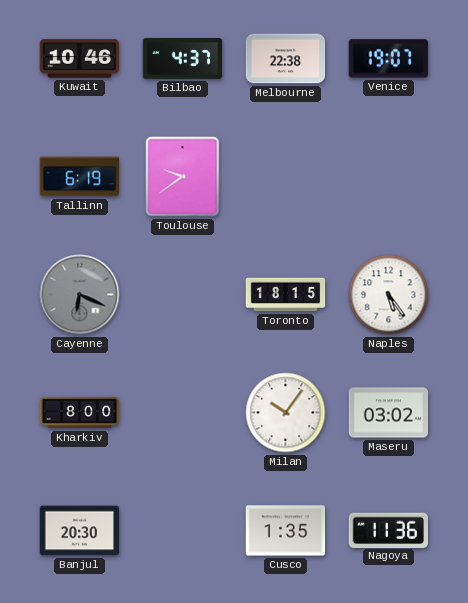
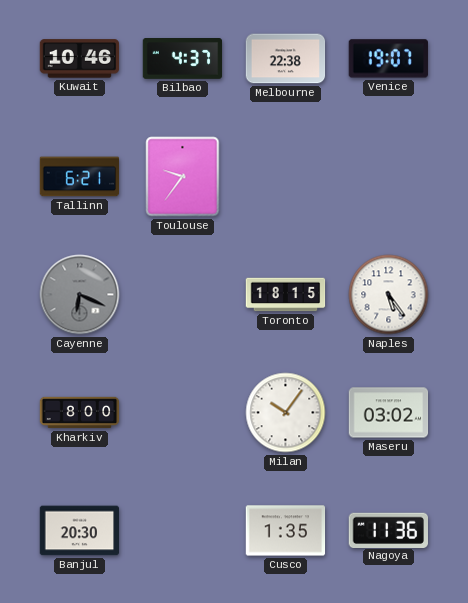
Tallinn: 6:19 -> 6:21
Toulouse: 9:39 -> 9:36
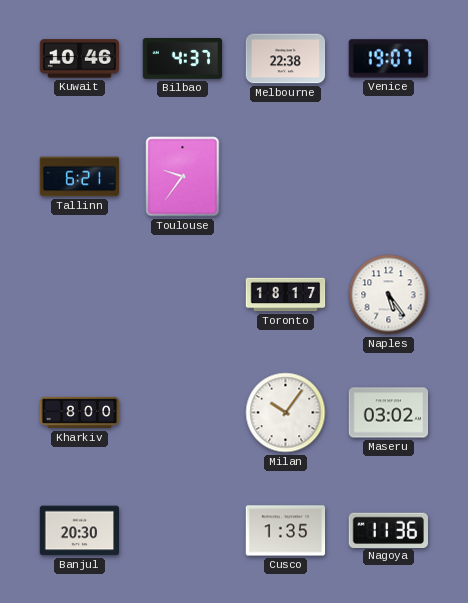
Cayenne: 6:19 -> none
Toronto: 18:15 -> 18:17
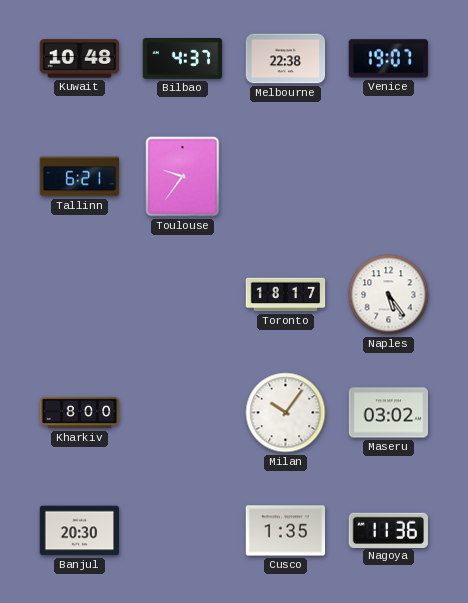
Kuwait: 10:46 -> 10:48
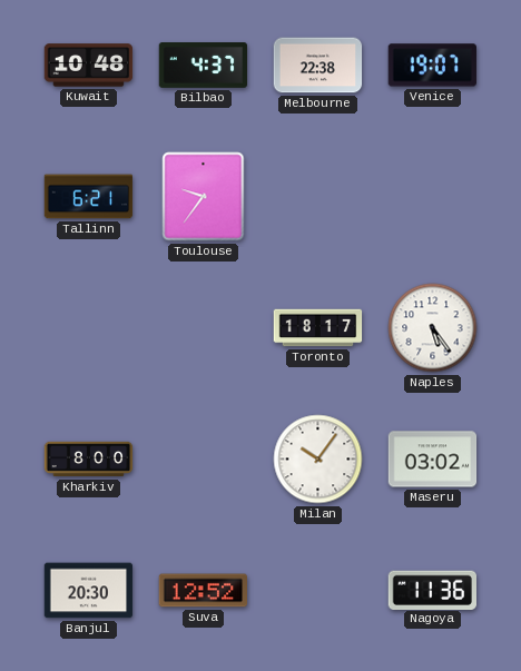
Suva: none -> 12:52
Cusco: 1:35 -> none
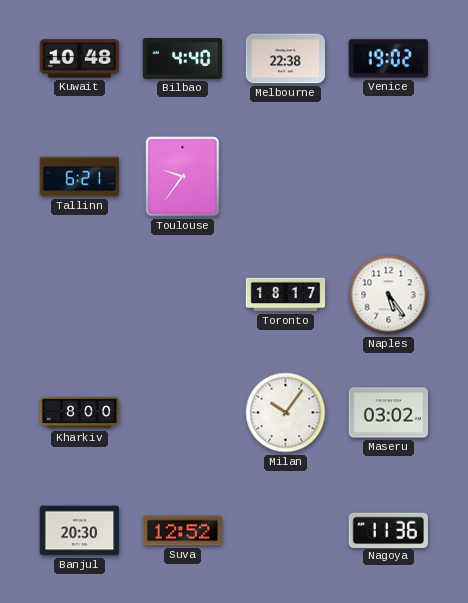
Bilbao: 4:37 -> 4:40
Venice: 19:07 -> 19:02
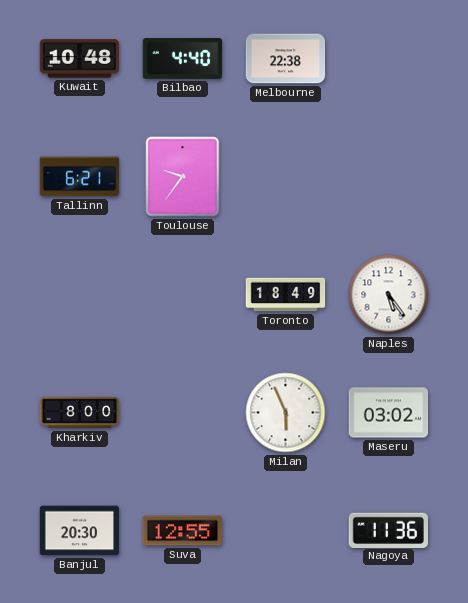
Venice: 19:02 -> none
Toronto: 18:17 -> 18:49
Milan: 10:06 -> 5:56
Suva: 12:52 -> 12:55
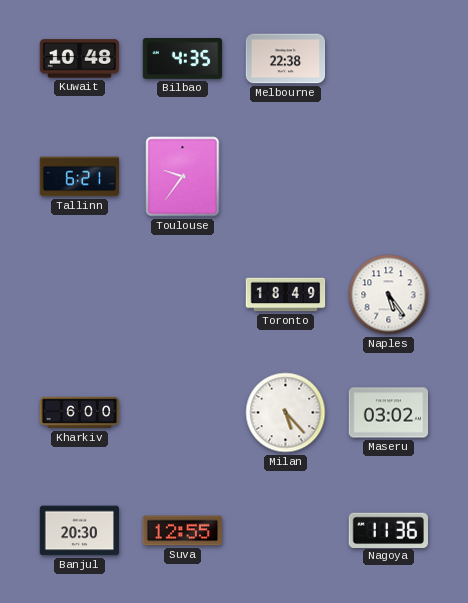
Bilbao: 4:40 -> 4:35
Kharkiv: 8:00 -> 6:00
Milan: 5:56 -> 5:23
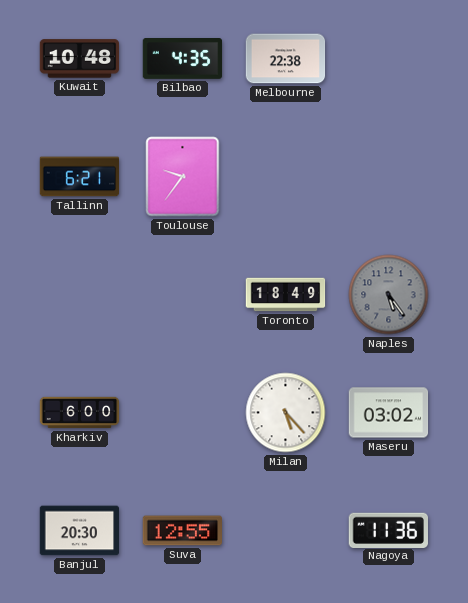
Naples dial: white -> grey
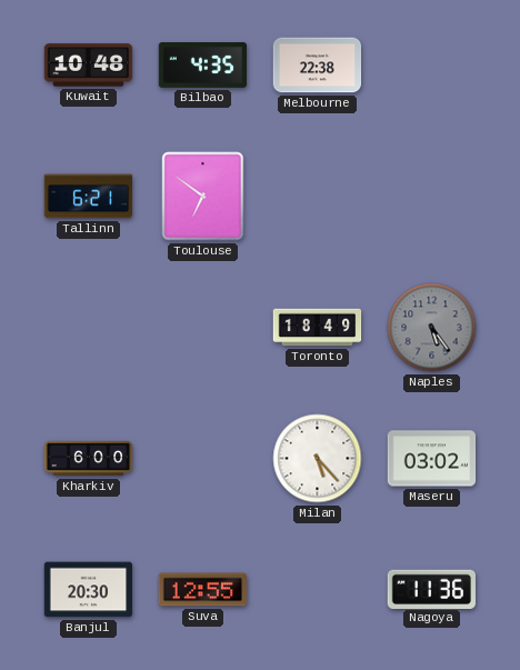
Toulouse: 9:36 -> 6:51
